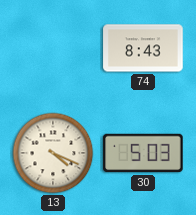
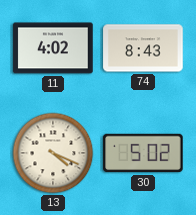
11: none -> 4:02
30: 5:03 -> 5:02
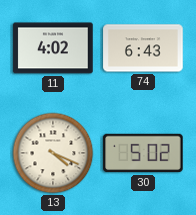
74: 8:43 -> 6:43
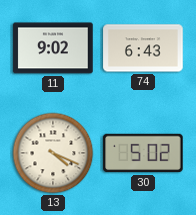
11: 4:02 -> 9:02
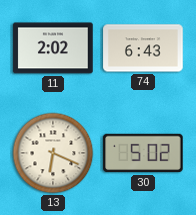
11: 9:02 -> 2:02
13: 4:19 -> 6:19
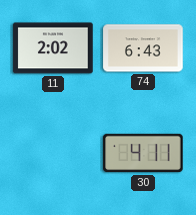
13: 6:19 -> none
30: 5:02 -> 4:11
